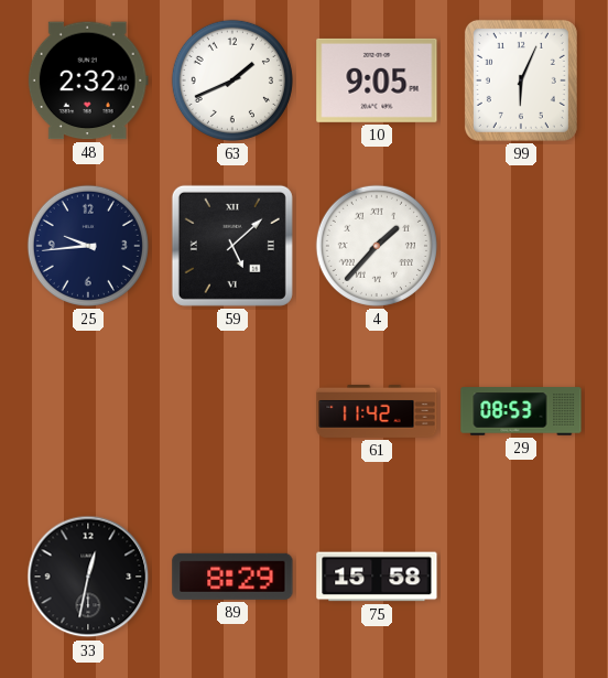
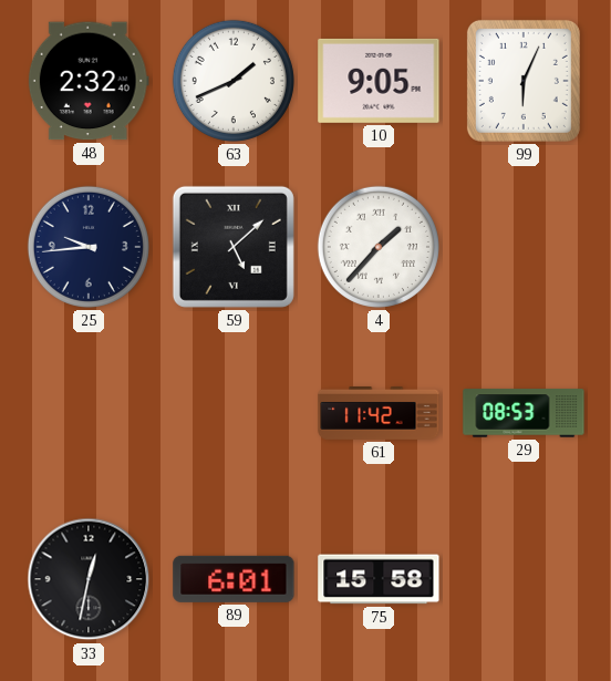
89: 8:29 -> 6:01
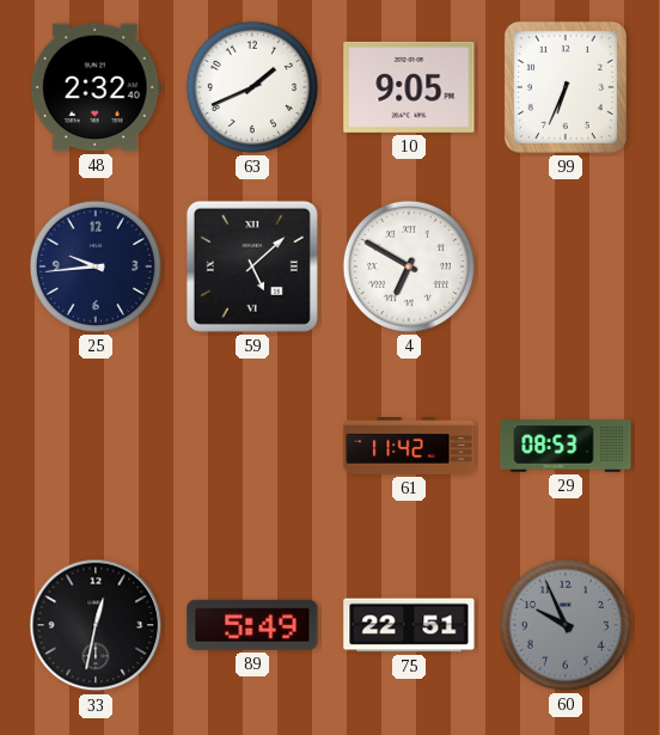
99: 6:04 -> 6:34
4: 1:37 -> 6:50
89: 6:01 -> 5:49
75: 15:58 -> 22:51
60: none -> 9:56
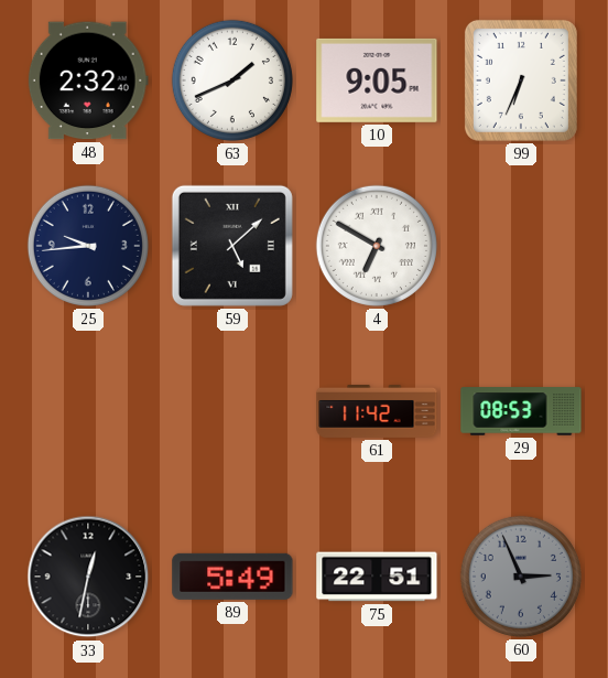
60: 9:56 -> 2:56
